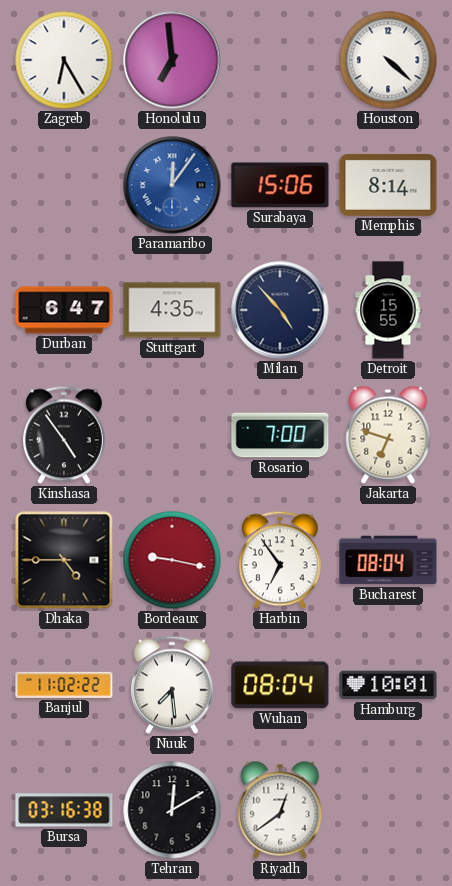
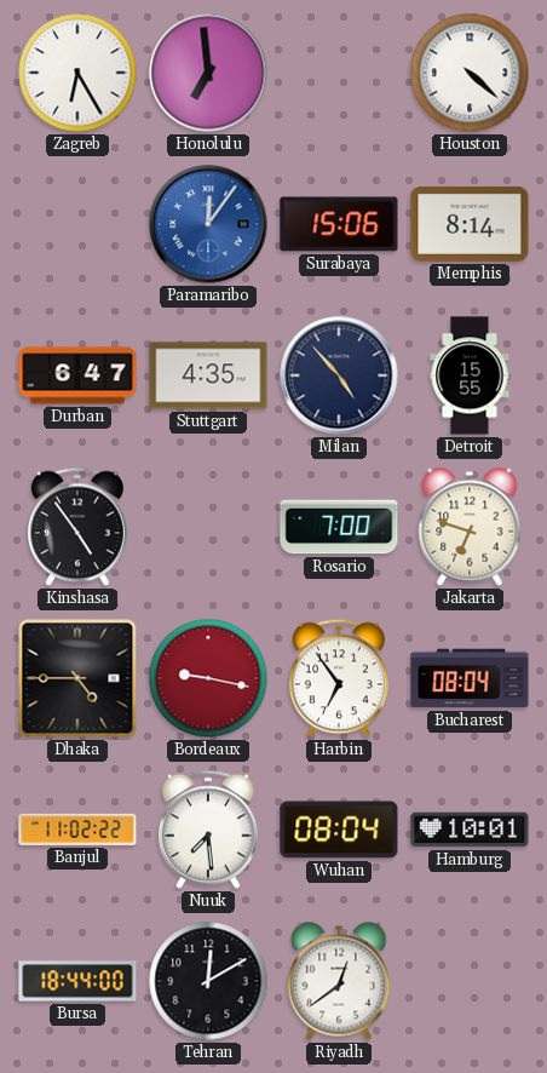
Bursa: 03:16 -> 18:44
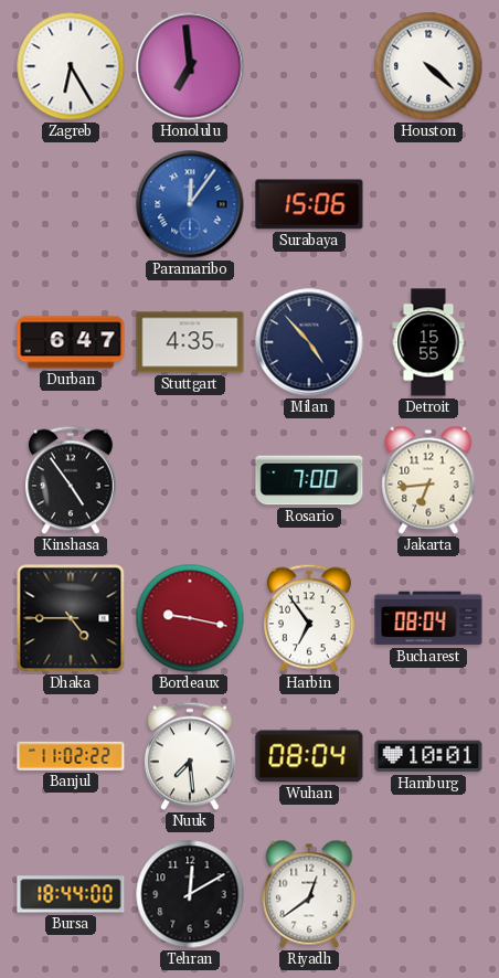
Memphis: 8:14 -> none
Jakarta: 6:48 -> 6:44
